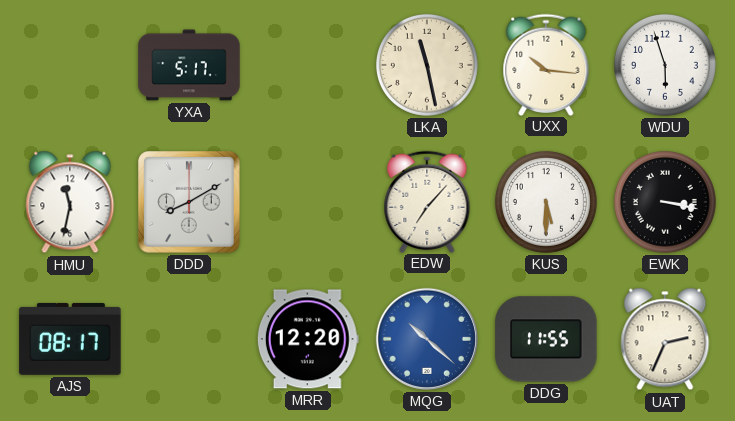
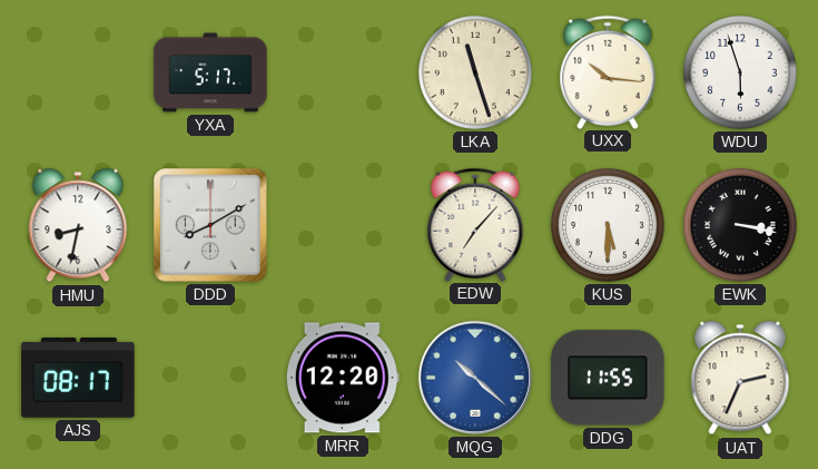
LKA: 11:28 -> 11:27
HMU: 11:32 -> 8:32
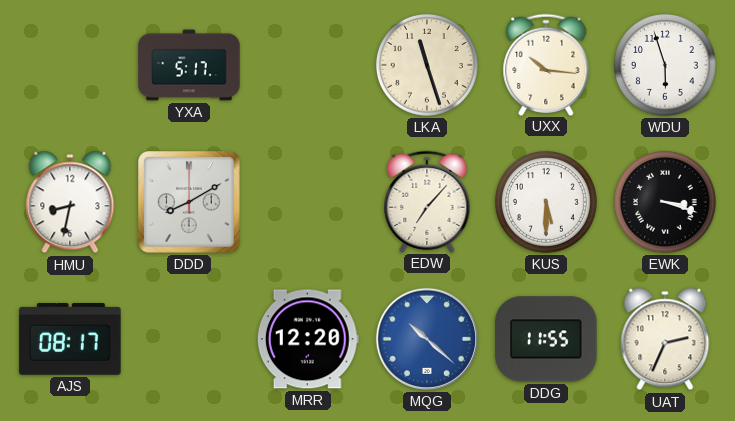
EWK: 3:17 -> 3:18
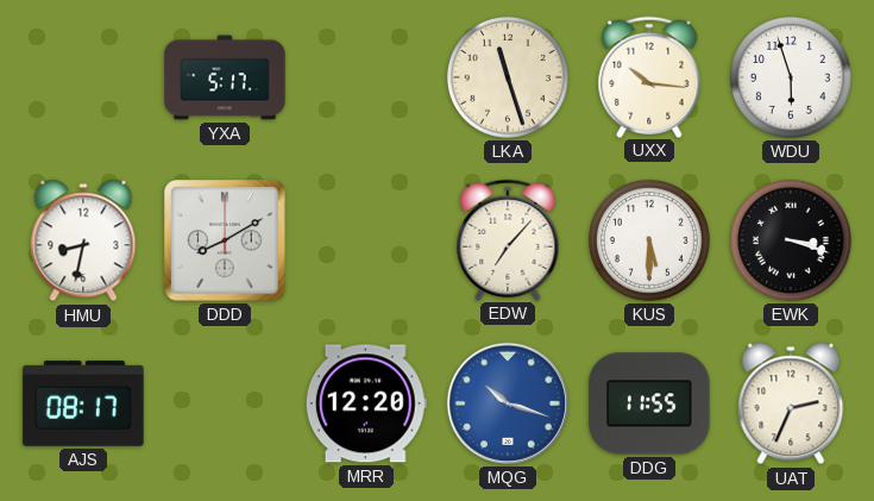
MQG: 10:22 -> 10:18
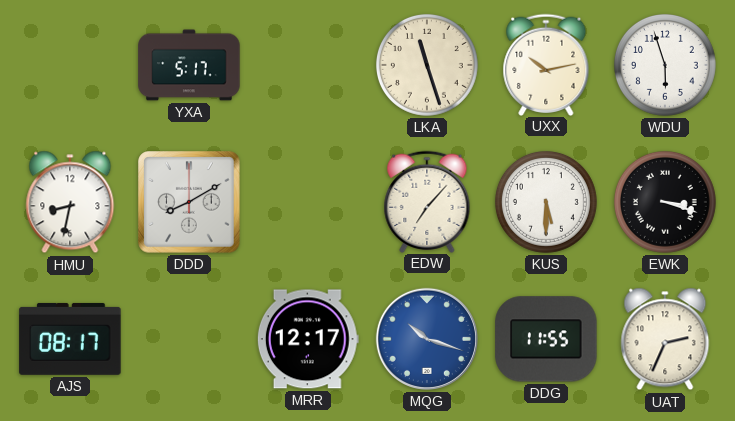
UXX: 10:16 -> 10:13
MRR: 12:20 -> 12:17
